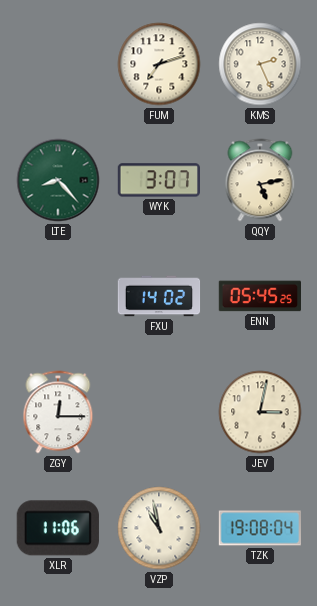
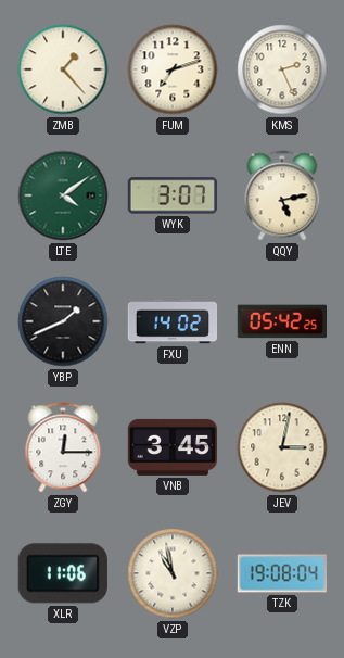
ZMB: none -> 1:23
LTE: 8:23 -> 4:09
YBP: none -> 1:41
ENN: 05:45 -> 05:42
VNB: none -> 3:45
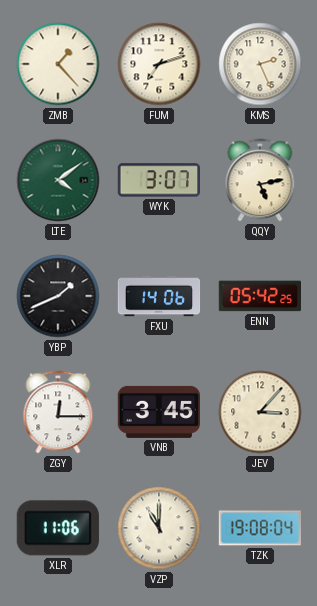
FXU: 14:02 -> 14:06
JEV: 3:02 -> 3:07
VZP: 10:58 -> 11:00
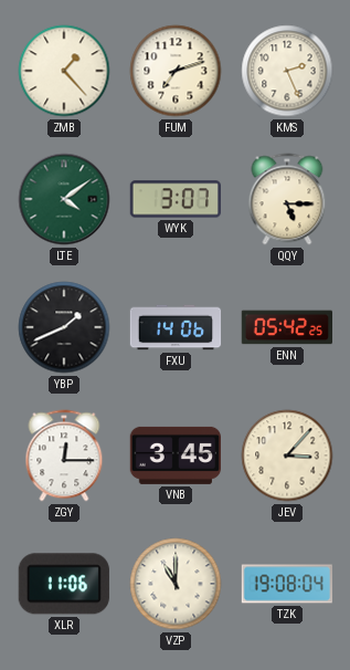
QQY: 5:13 -> 5:15
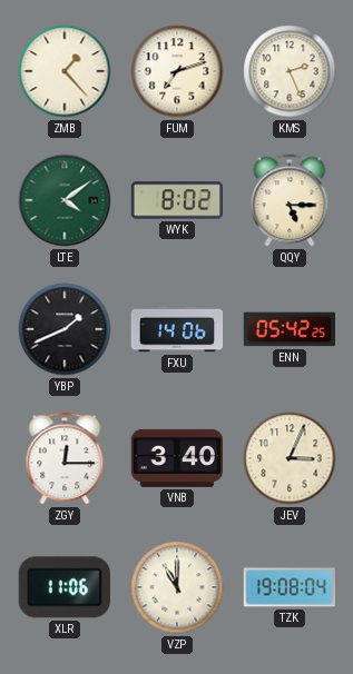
WYK: 3:07 -> 8:02
VNB: 3:45 -> 3:40
JEV: 3:07 -> 3:04
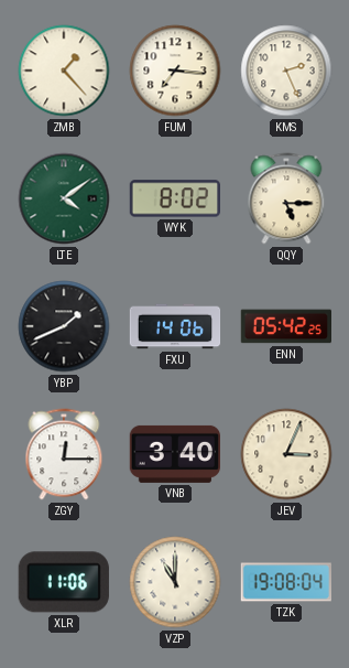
FUM: 7:12 -> 7:16
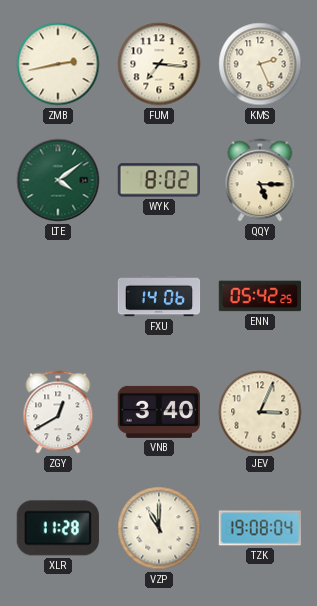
ZMB: 1:23 -> 2:43
YBP: 1:41 -> none
ZGY: 12:15 -> 12:40
XLR: 11:06 -> 11:28
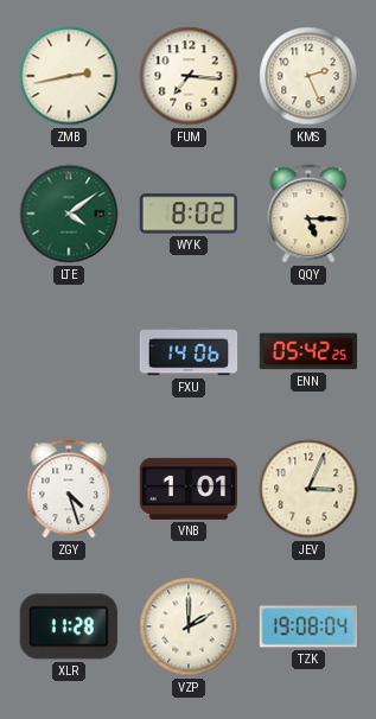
ZGY: 12:40 -> 4:27
VNB: 3:40 -> 1:01
VZP: 11:00 -> 2:00
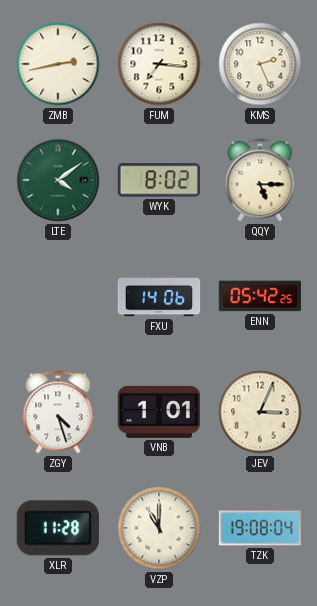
VZP: 2:00 -> 11:00
